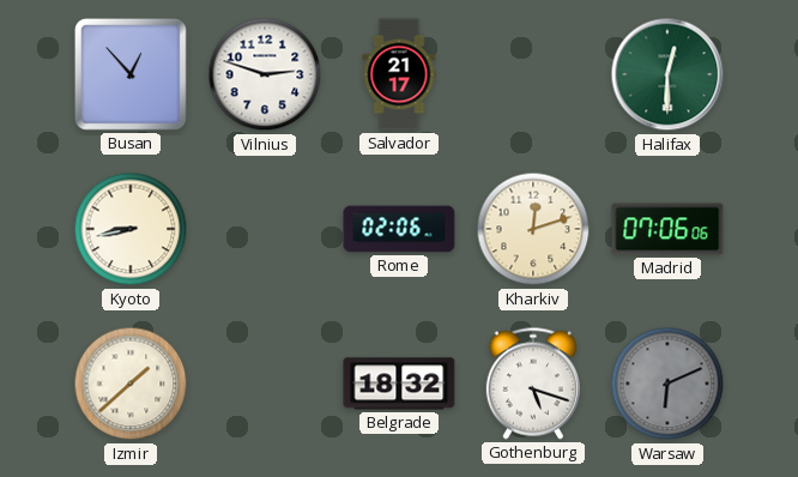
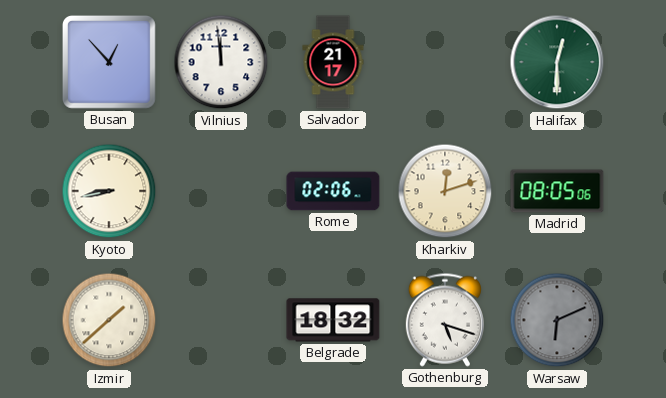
Vilnius: 2:48 -> 11:59
Madrid: 07:06 -> 08:05
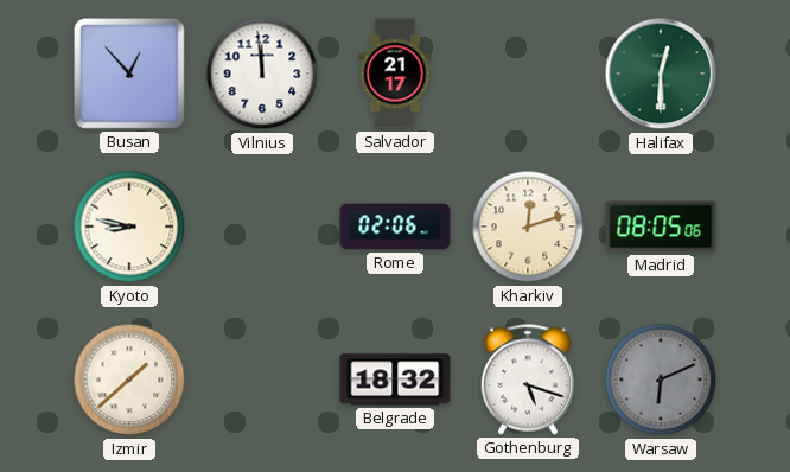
Kyoto: 8:43 -> 8:47
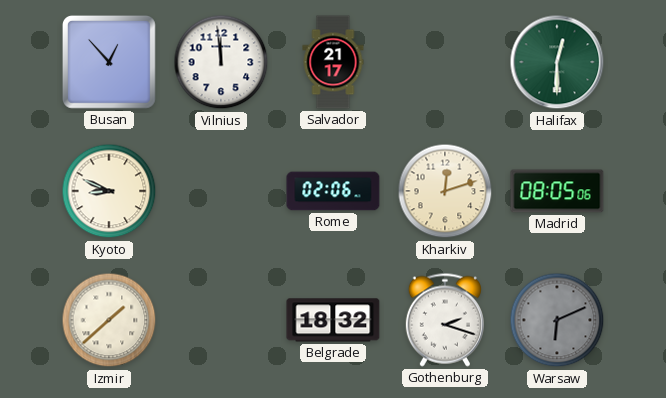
Kyoto: 8:47 -> 8:49
Gothenburg: 5:18 -> 2:18
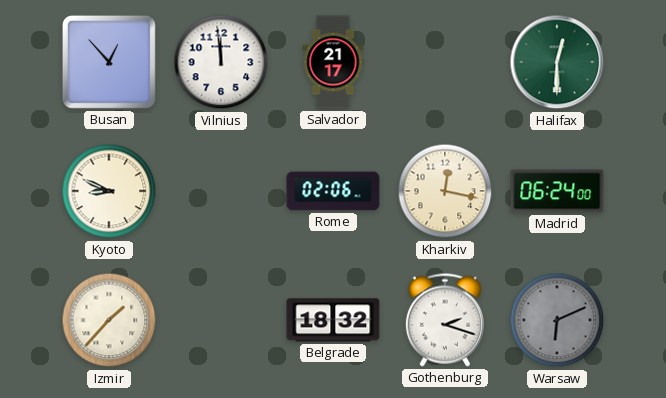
Kharkiv: 12:12 -> 12:17
Madrid: 08:05 -> 06:24
Izmir: 1:38 -> 1:37
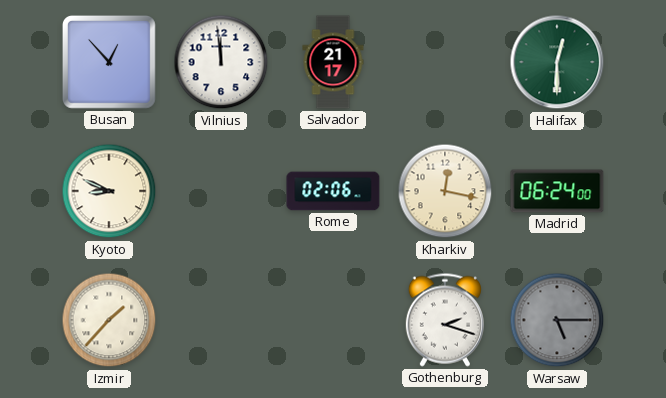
Belgrade: 18:32 -> none
Warsaw: 6:11 -> 5:15
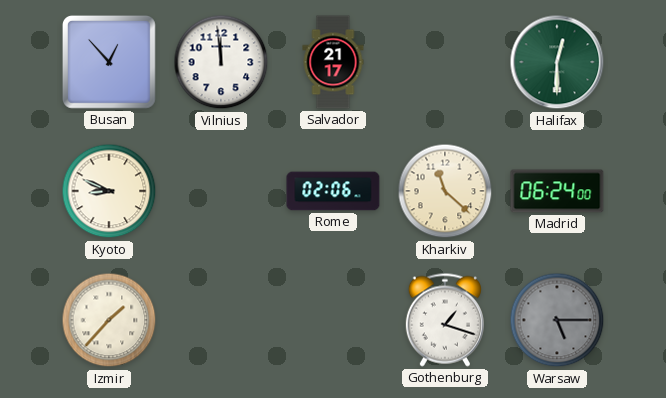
Kharkiv: 12:17 -> 11:22
Gothenburg: 2:18 -> 1:18
